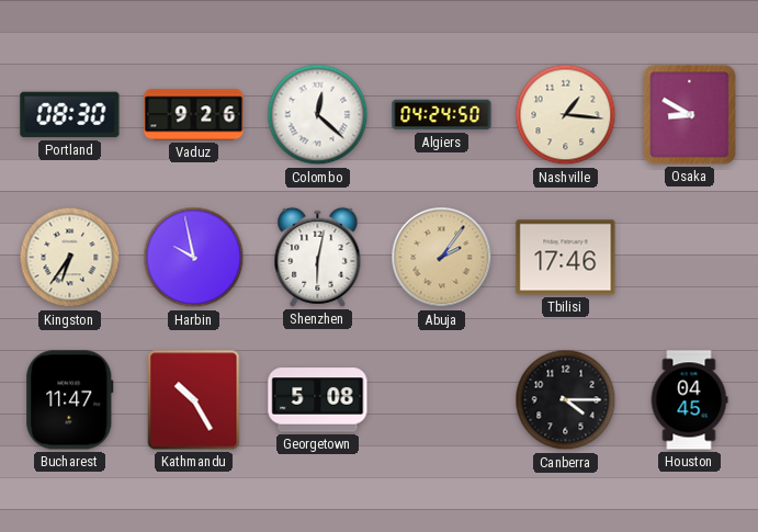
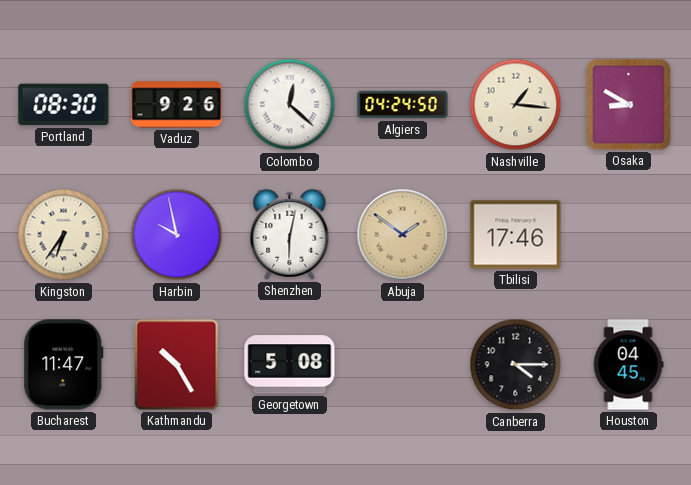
Abuja: 2:06 -> 1:51
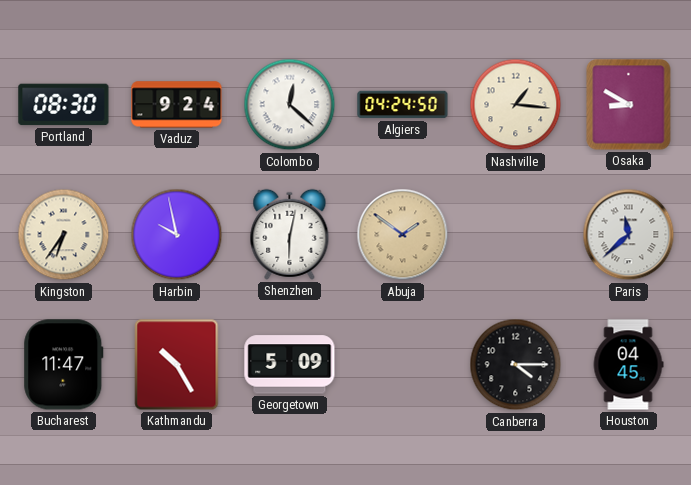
Vaduz: 9:26 -> 9:24
Tbilisi: 17:46 -> none
Paris: none -> 11:38
Georgetown: 5:08 -> 5:09
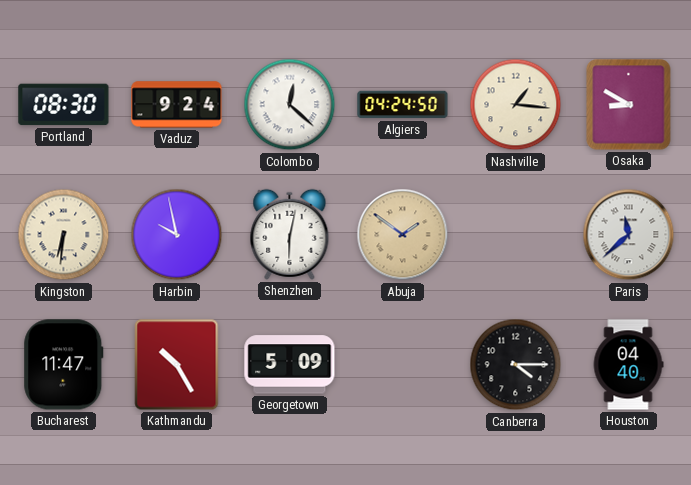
Kingston: 6:36 -> 6:31
Houston: 04:45 -> 04:40
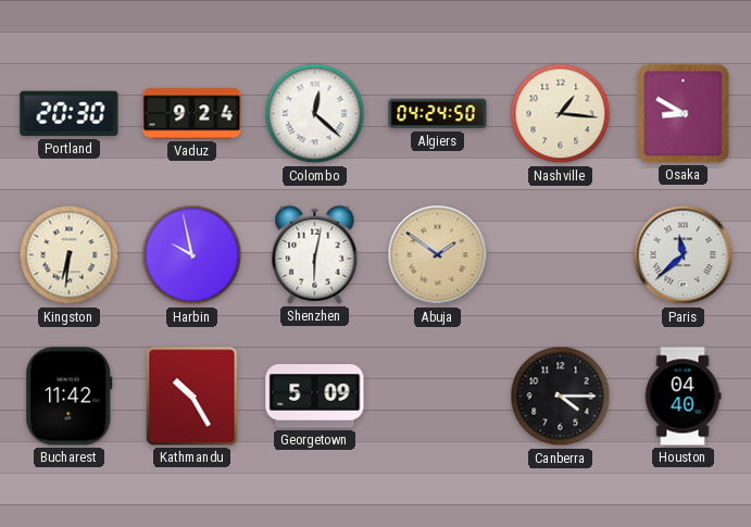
Portland: 08:30 -> 20:30
Bucharest: 11:47 -> 11:42
